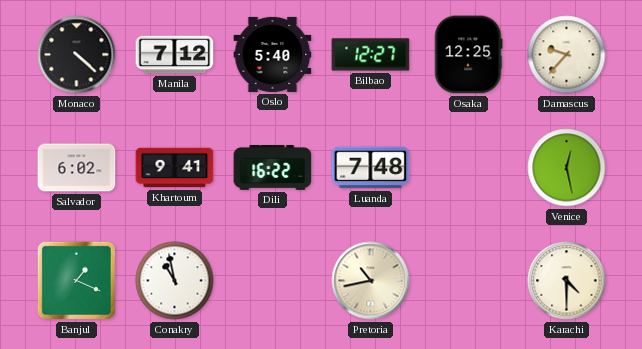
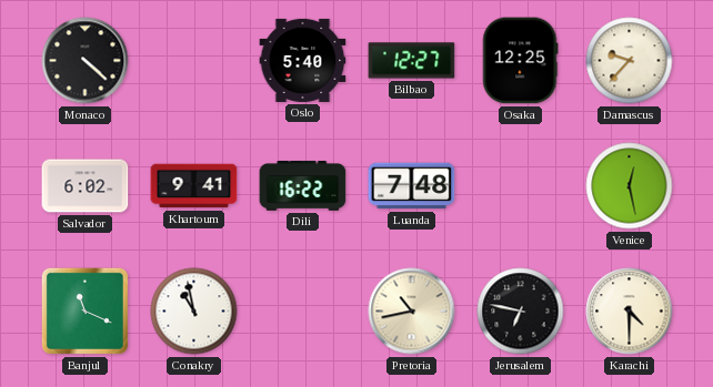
Manila: 7:12 -> none
Banjul: 1:19 -> 11:19
Jerusalem: none -> 6:47
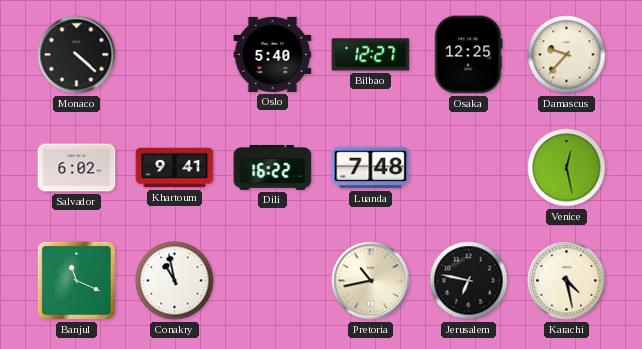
Karachi: 4:30 -> 4:28
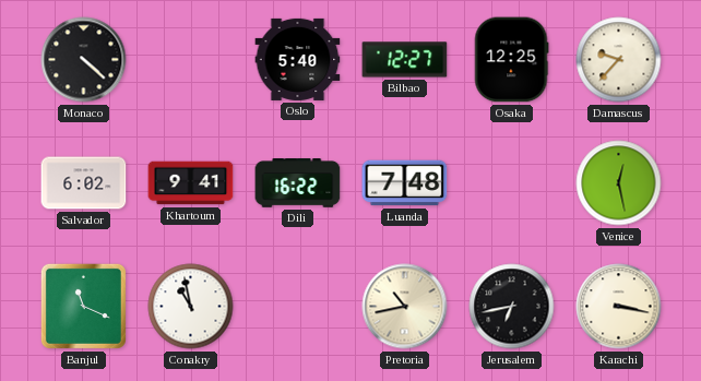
Jerusalem: 6:47 -> 6:43
Karachi: 4:28 -> 3:17
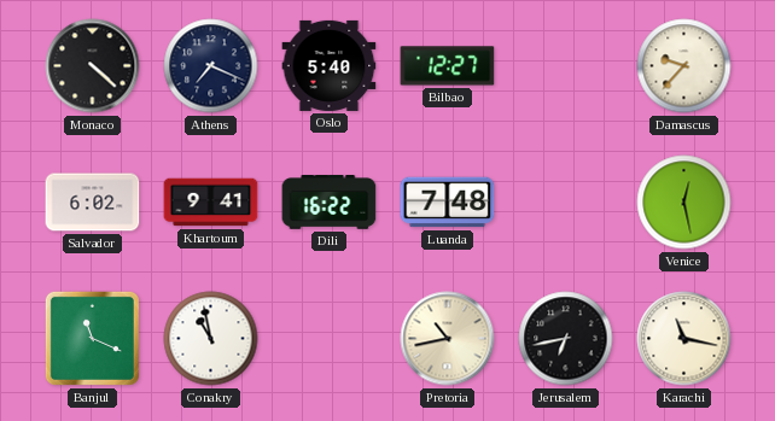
Athens: none -> 7:19
Osaka: 12:25 -> none
Karachi: 3:17 -> 11:17
